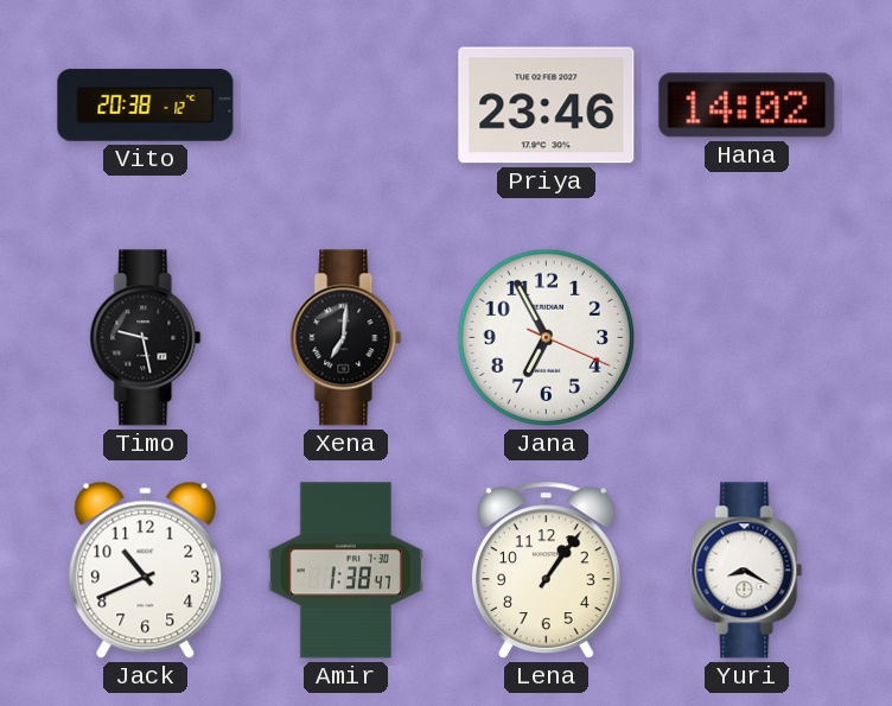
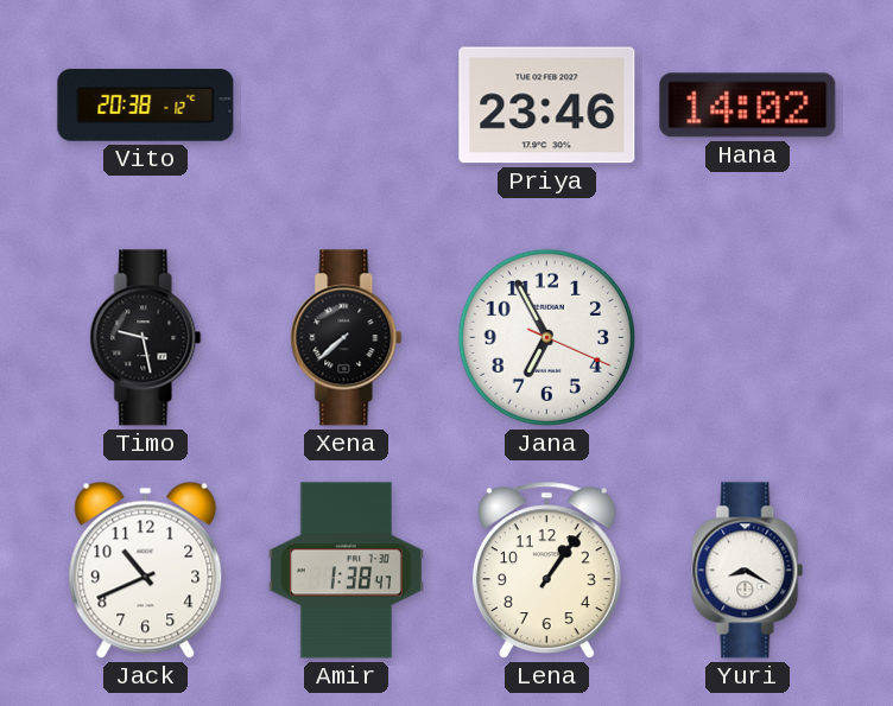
Xena: 7:01 -> 7:38
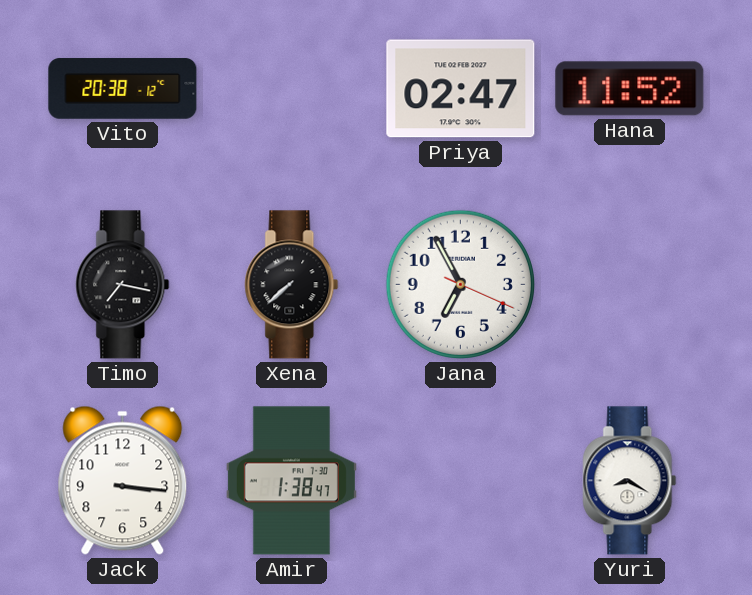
Priya: 23:46 -> 02:47
Hana: 14:02 -> 11:52
Timo: 9:28 -> 7:17
Jack: 10:41 -> 3:16
Lena: 1:06 -> none
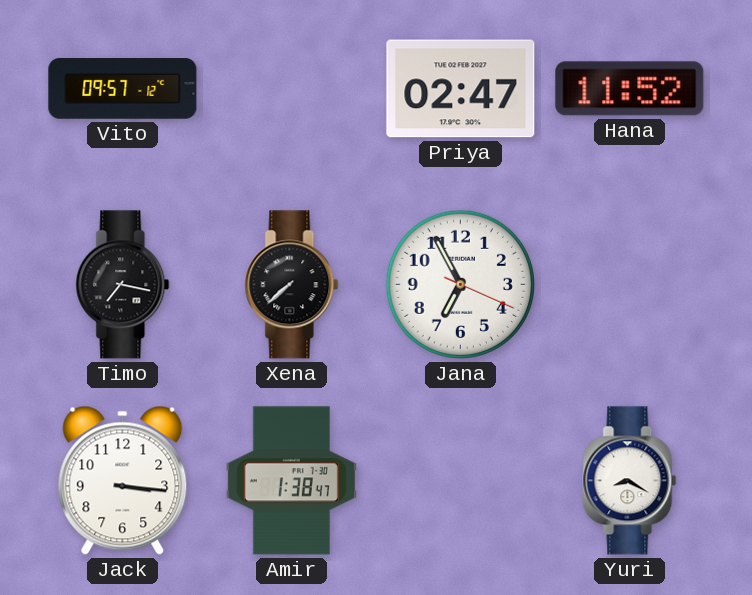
Vito: 20:38 -> 09:57
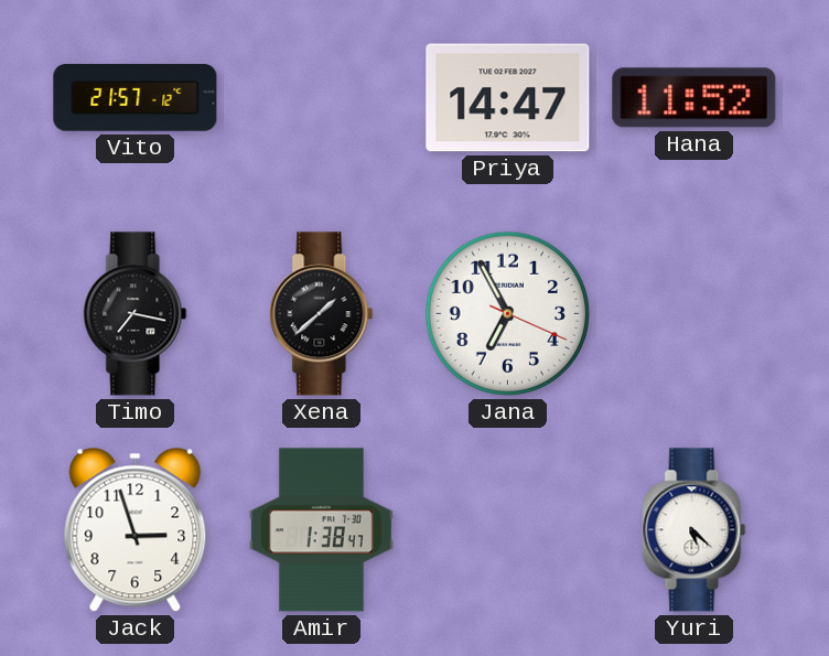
Vito: 09:57 -> 21:57
Priya: 02:47 -> 14:47
Xena: 7:38 -> 1:38
Jack: 3:16 -> 2:57
Yuri: 8:20 -> 5:22
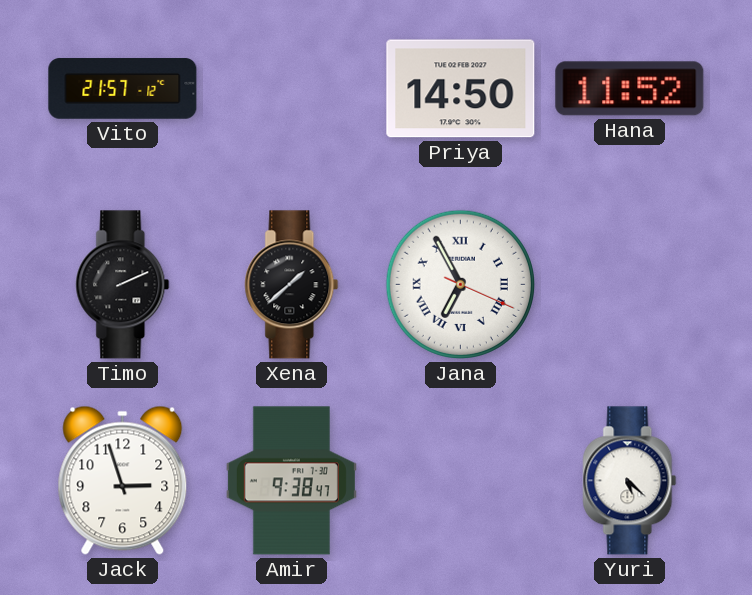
Priya: 14:47 -> 14:50
Timo: 7:17 -> 2:11
Jana numerals: Arabic -> Roman
Amir: 1:38 -> 9:38
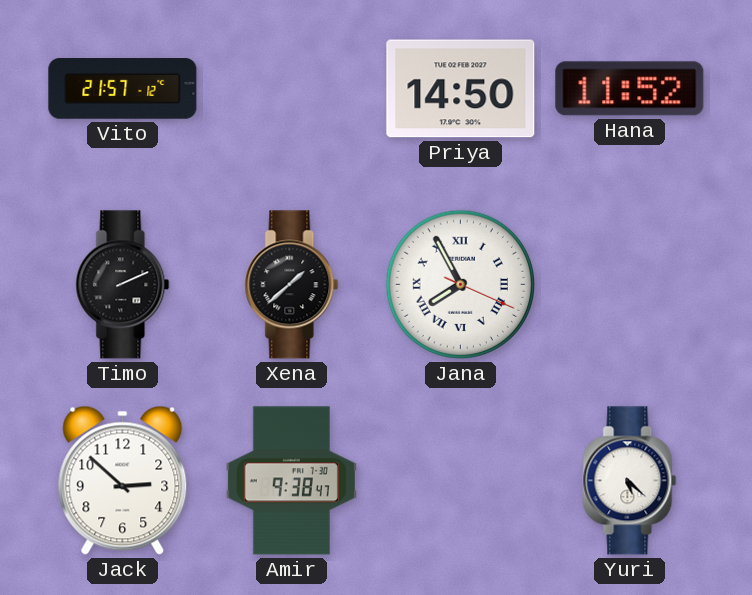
Jana: 6:55 -> 7:55
Jack: 2:57 -> 2:52
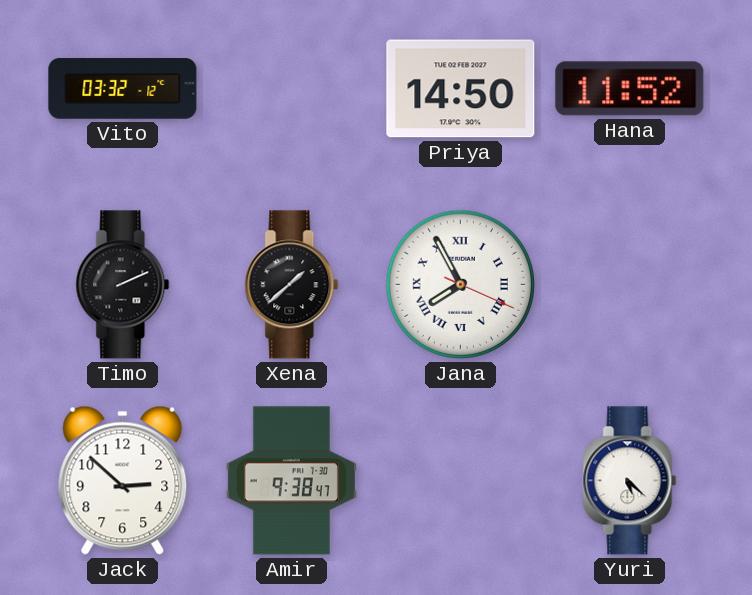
Vito: 21:57 -> 03:32
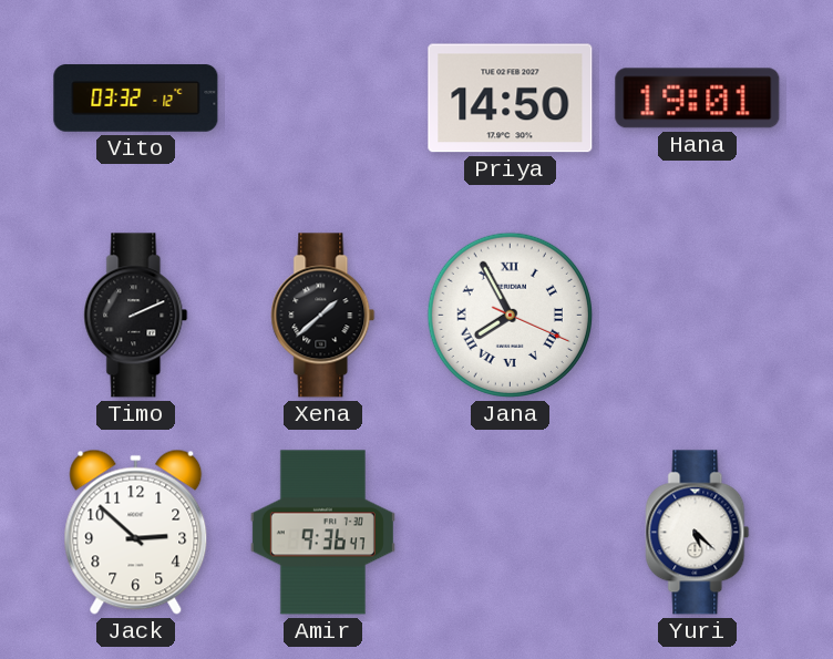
Hana: 11:52 -> 19:01
Amir: 9:38 -> 9:36
